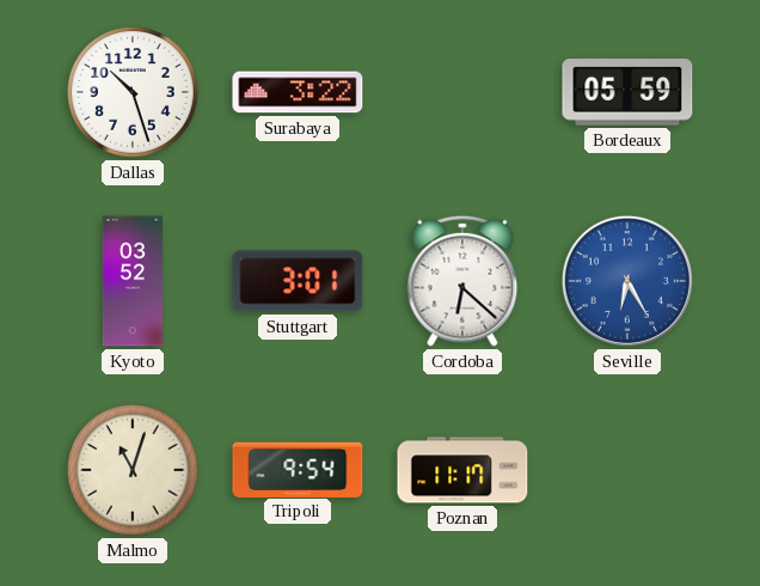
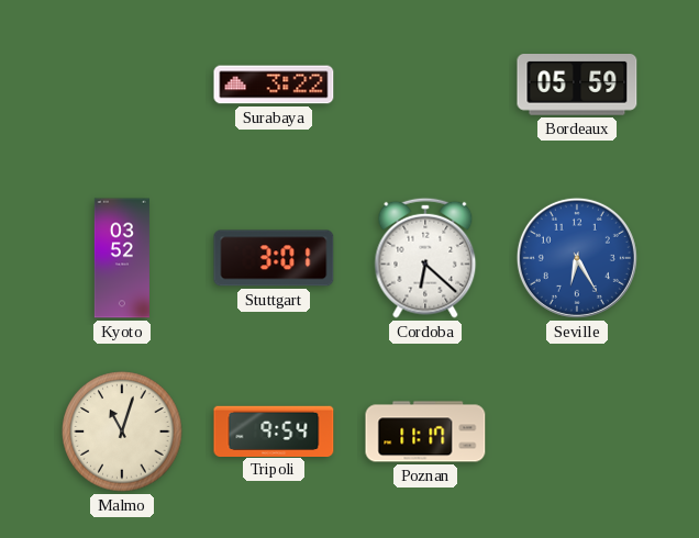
Dallas: 10:27 -> none
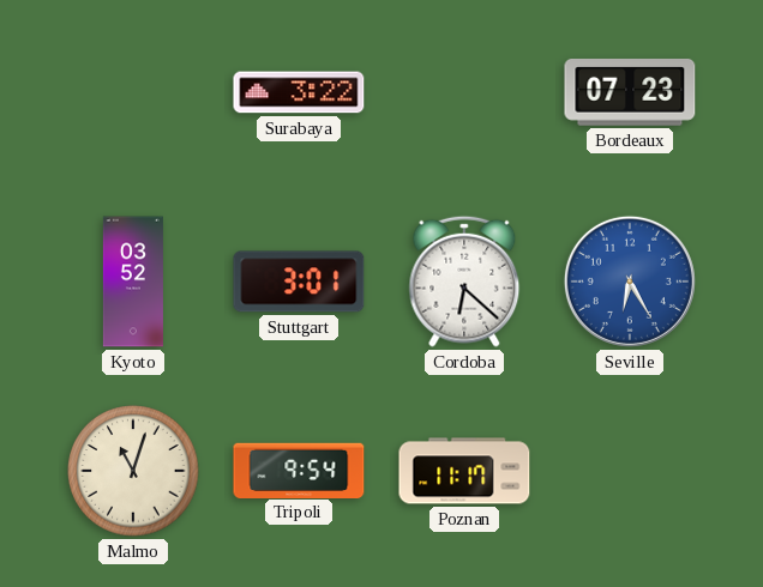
Bordeaux: 05:59 -> 07:23
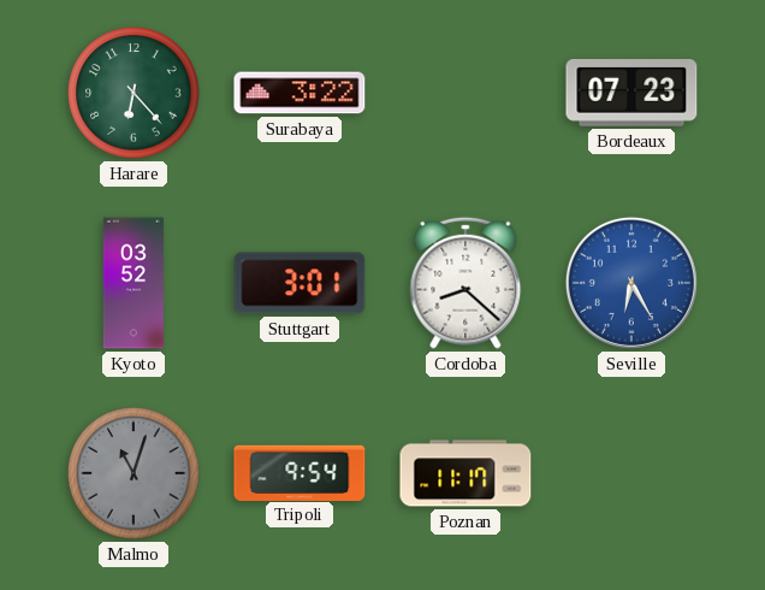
Harare: none -> 6:23
Cordoba: 6:22 -> 8:22
Malmo dial: cream -> grey
